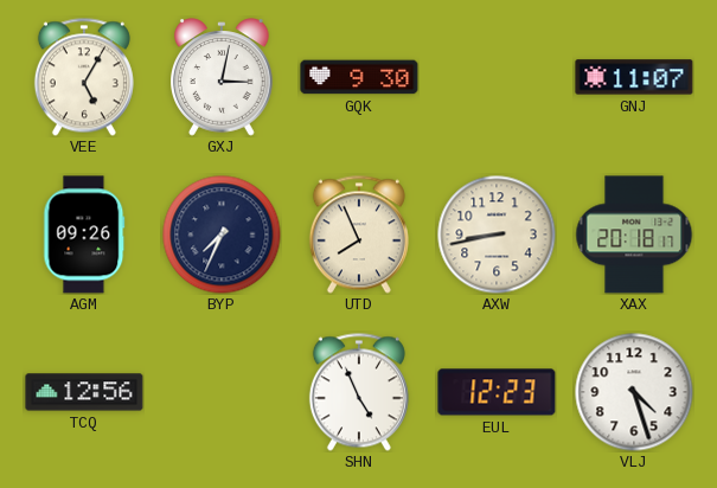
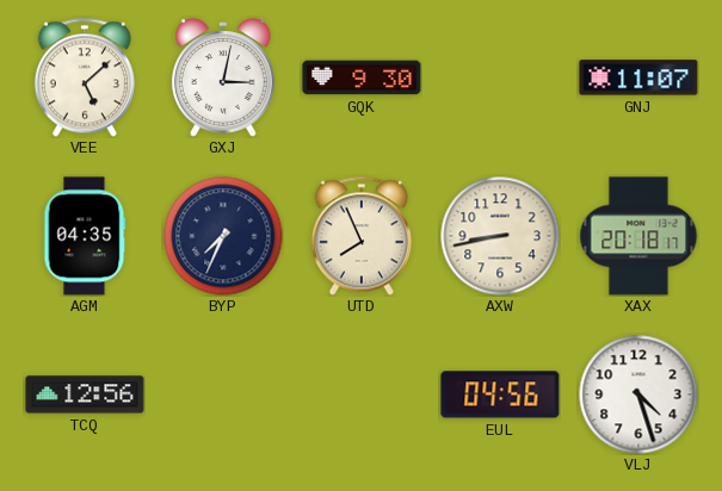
VEE: 5:05 -> 5:08
AGM: 09:26 -> 04:35
SHN: 4:56 -> none
EUL: 12:23 -> 04:56
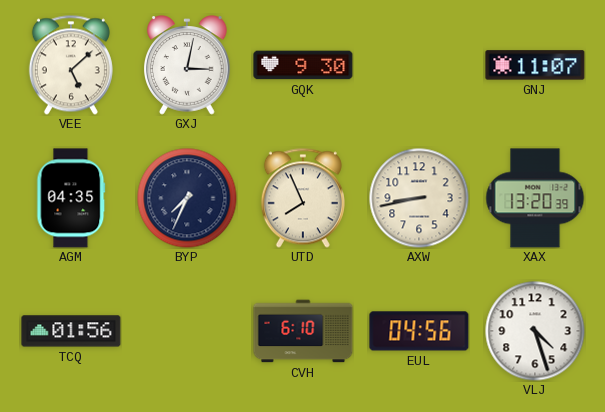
XAX: 20:18 -> 13:20
TCQ: 12:56 -> 01:56
CVH: none -> 6:10
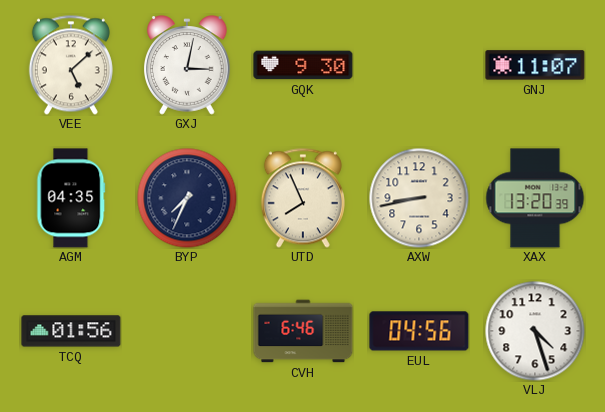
CVH: 6:10 -> 6:46
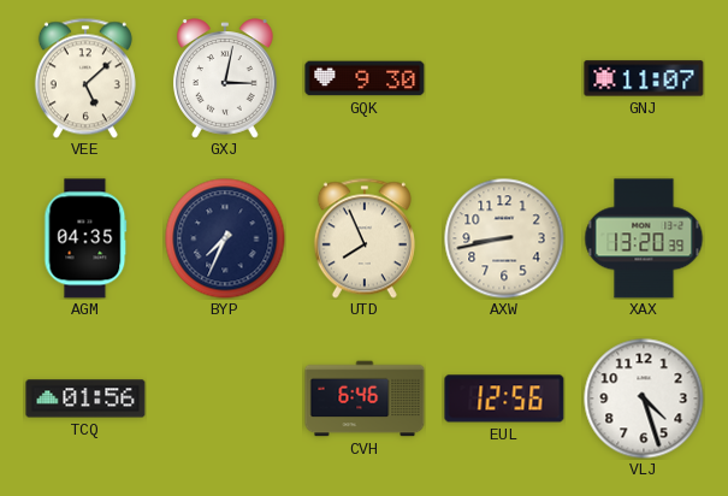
EUL: 04:56 -> 12:56
